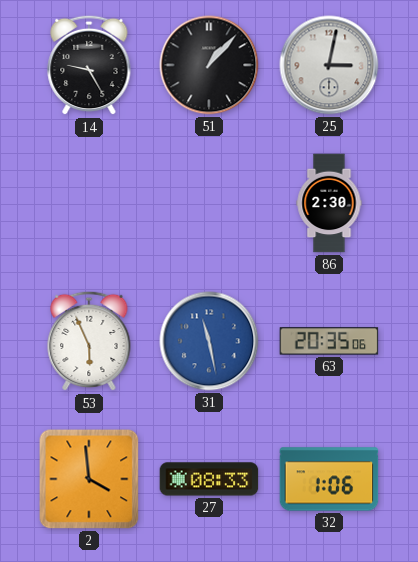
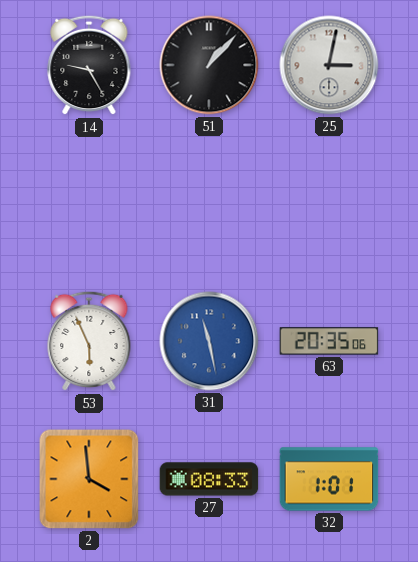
86: 2:30 -> none
32: 1:06 -> 1:01
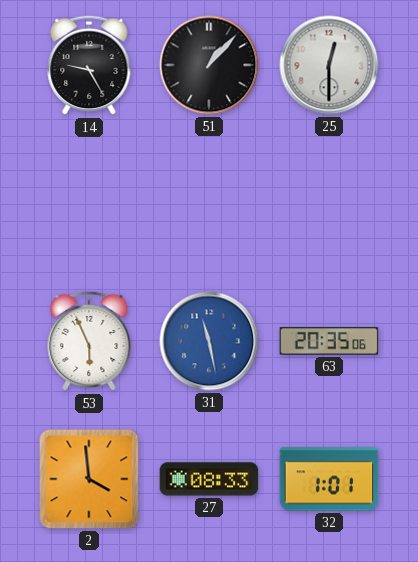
25: 3:02 -> 12:30
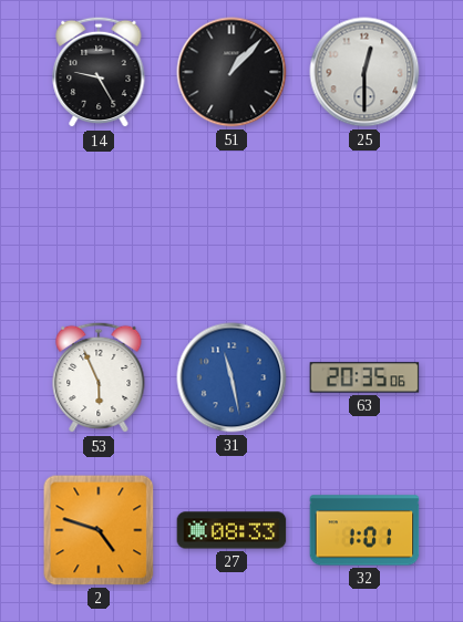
2: 3:59 -> 4:48
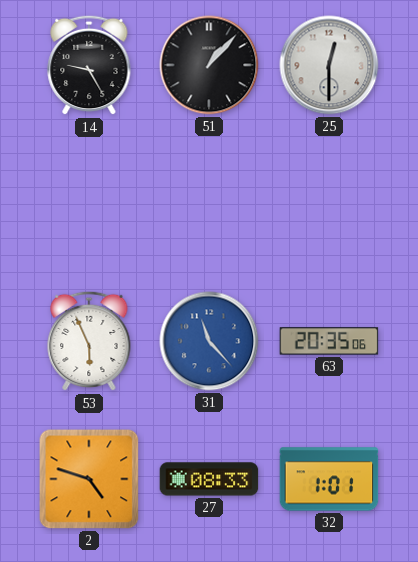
31: 11:28 -> 11:23
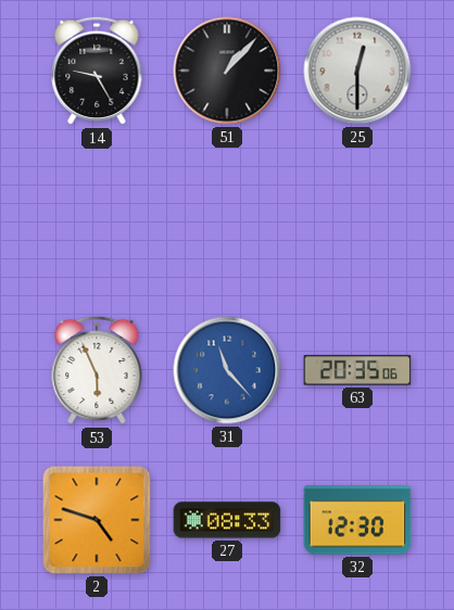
32: 1:01 -> 12:30
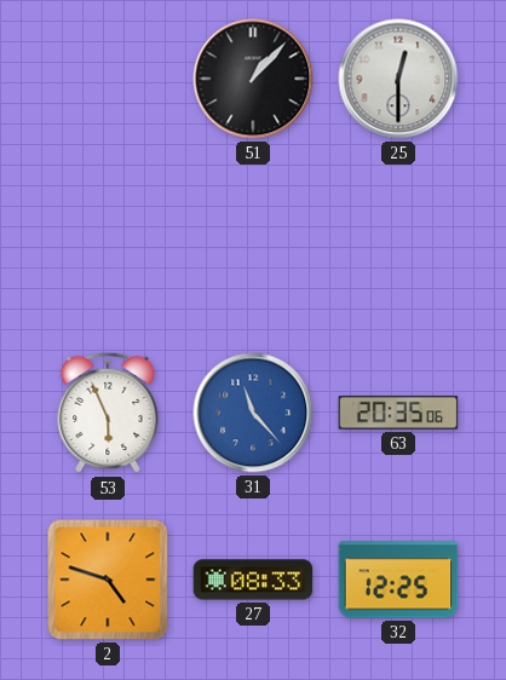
14: 9:25 -> none
32: 12:30 -> 12:25
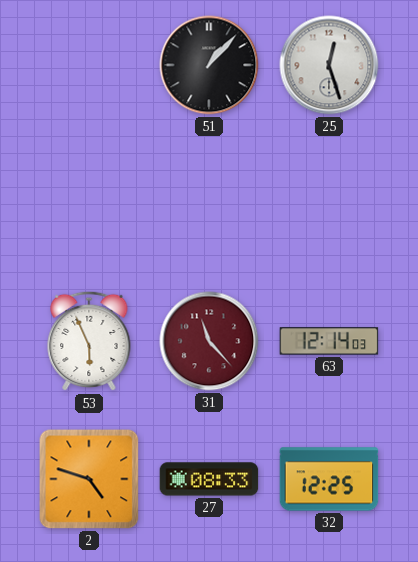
25: 12:30 -> 12:27
31 dial: blue -> burgundy
63: 20:35 -> 12:14
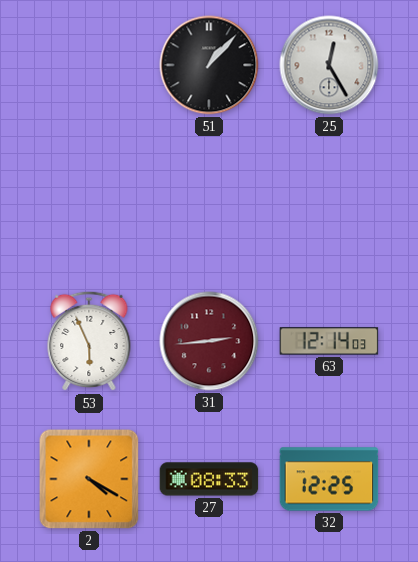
25: 12:27 -> 12:25
31: 11:23 -> 2:44
2: 4:48 -> 4:20
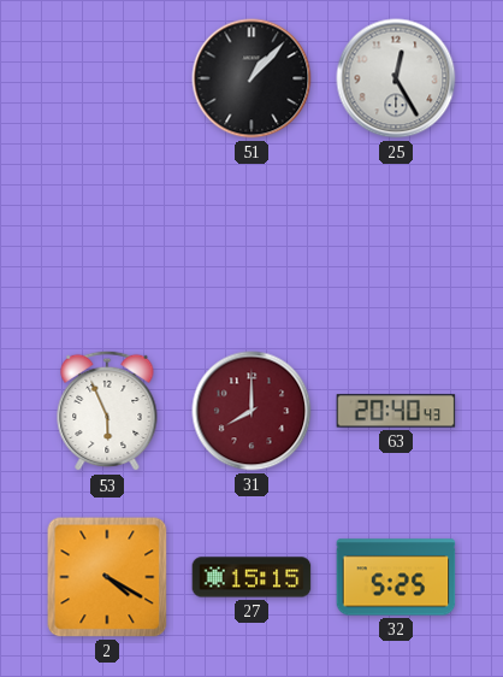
31: 2:44 -> 8:00
63: 12:14 -> 20:40
27: 08:33 -> 15:15
32: 12:25 -> 5:25
